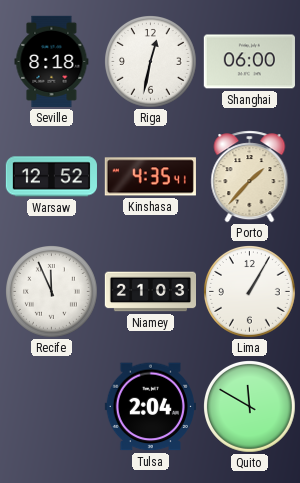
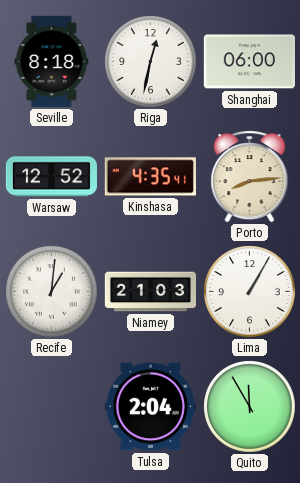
Porto: 1:37 -> 8:14
Recife: 11:56 -> 1:01
Quito: 11:50 -> 11:55
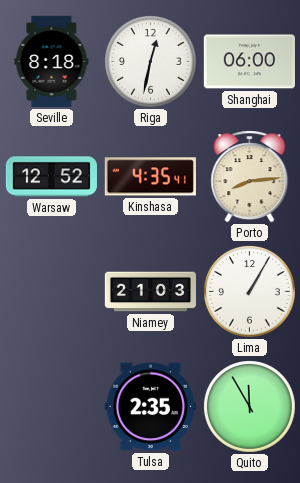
Recife: 1:01 -> none
Tulsa: 2:04 -> 2:35
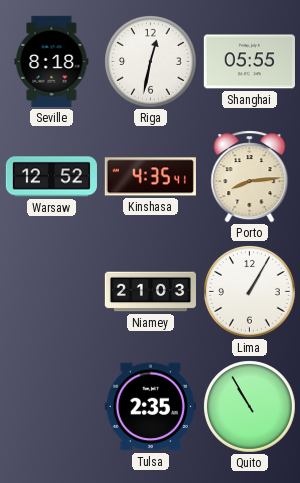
Shanghai: 06:00 -> 05:55
Quito: 11:55 -> 10:55
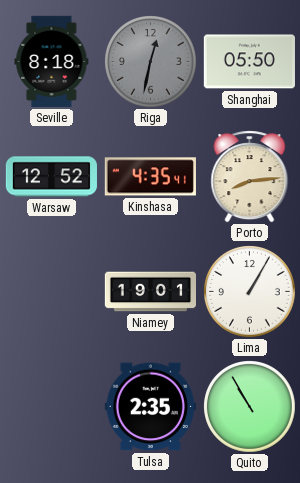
Riga dial: white -> grey
Shanghai: 05:55 -> 05:50
Niamey: 21:03 -> 19:01
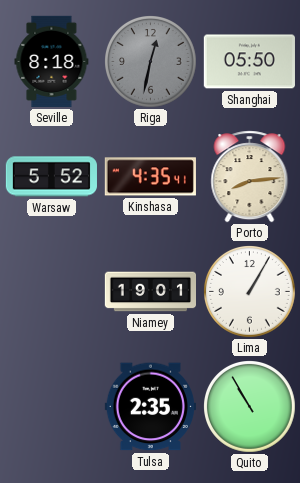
Warsaw: 12:52 -> 5:52
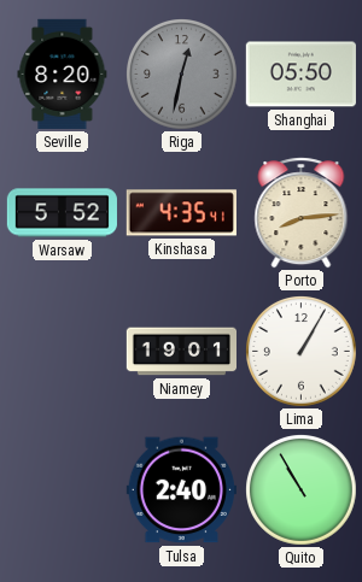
Seville: 8:18 -> 8:20
Tulsa: 2:35 -> 2:40
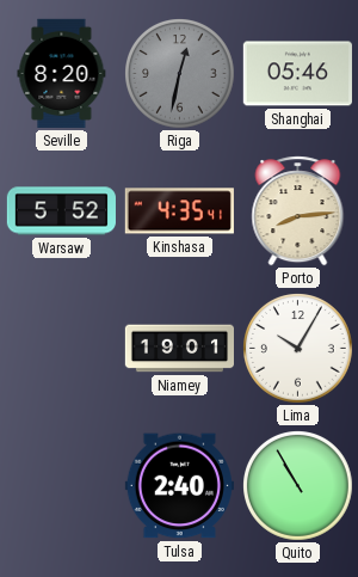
Shanghai: 05:50 -> 05:46
Lima: 1:05 -> 10:05
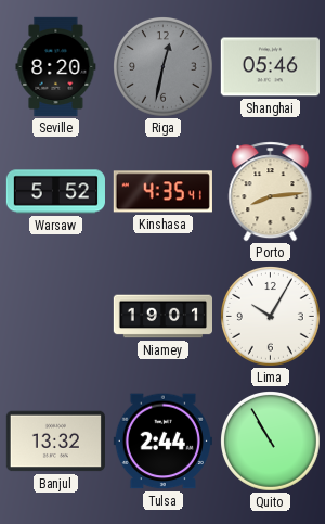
Banjul: none -> 13:32
Tulsa: 2:40 -> 2:44
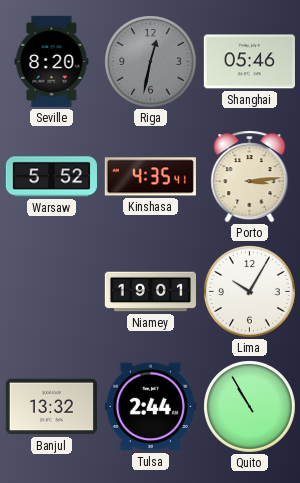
Porto: 8:14 -> 3:14
